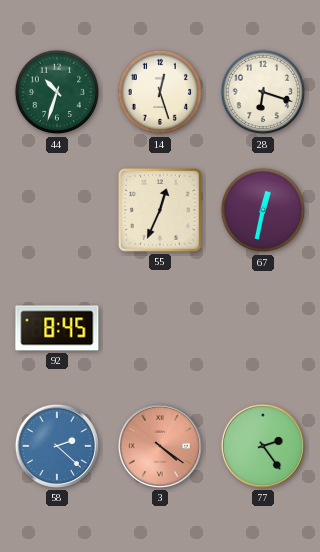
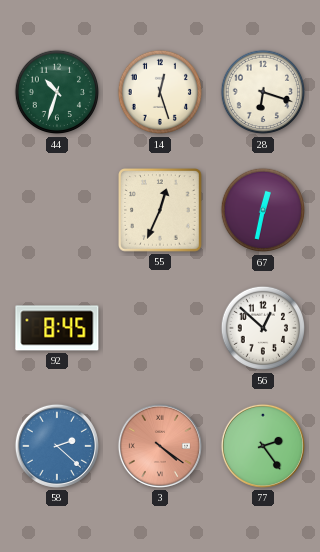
56: none -> 12:52
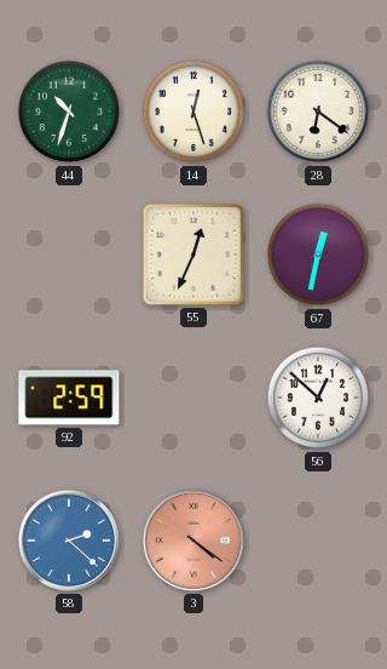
28: 6:18 -> 6:21
92: 8:45 -> 2:59
77: 2:24 -> none
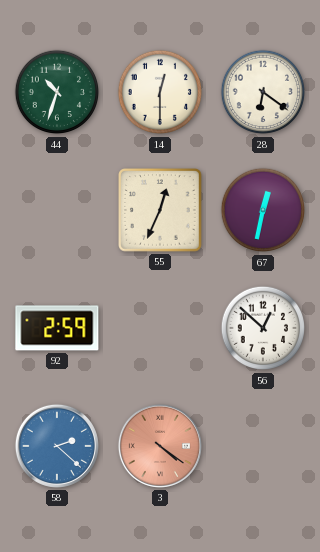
14: 12:27 -> 12:30
